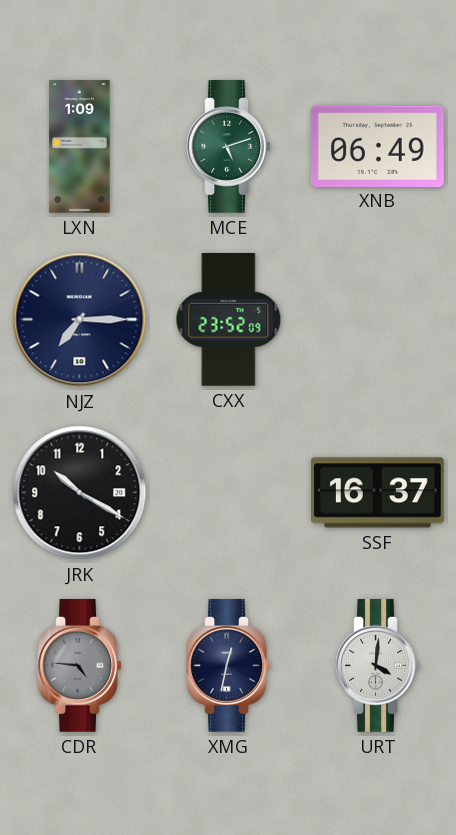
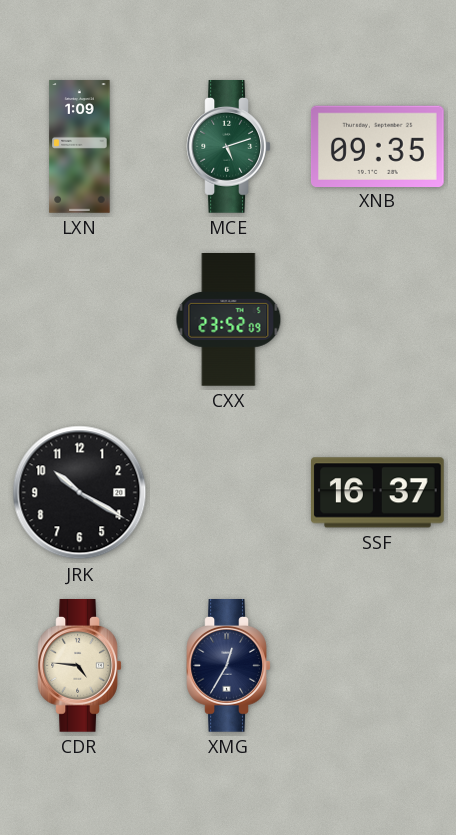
XNB: 06:49 -> 09:35
NJZ: 7:15 -> none
CDR dial: grey -> cream
XMG: 12:32 -> 12:35
URT: 4:01 -> none
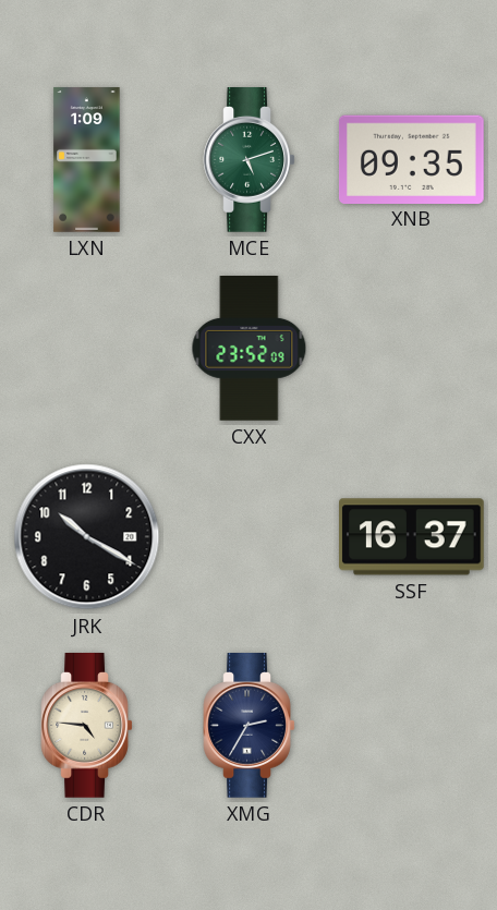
XMG: 12:35 -> 2:35
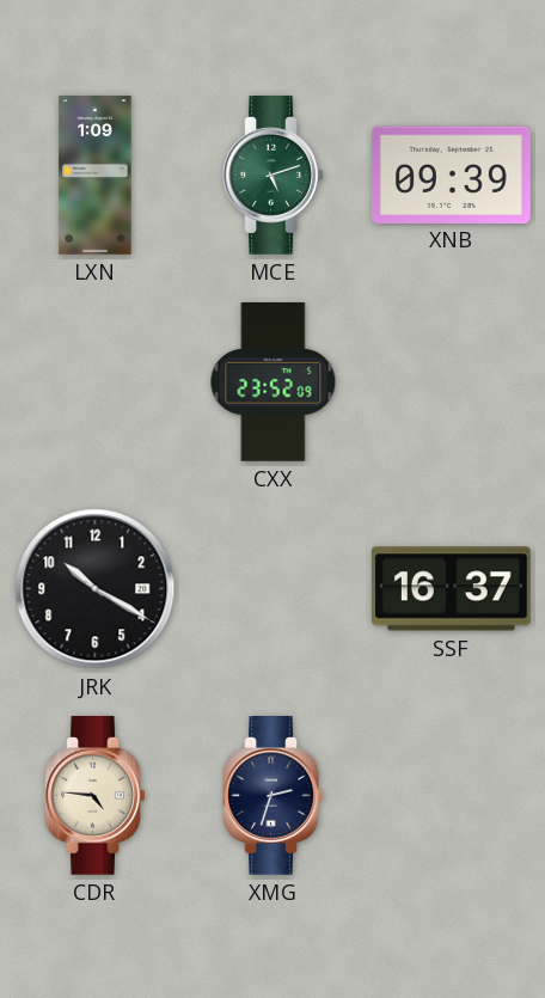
XNB: 09:35 -> 09:39
XMG: 2:35 -> 2:33
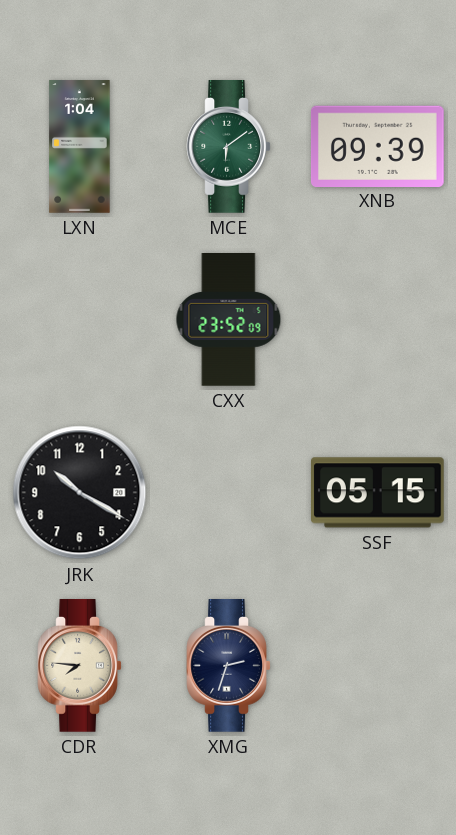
LXN: 1:09 -> 1:04
MCE: 5:12 -> 6:09
SSF: 16:37 -> 05:15
CDR: 4:46 -> 7:46
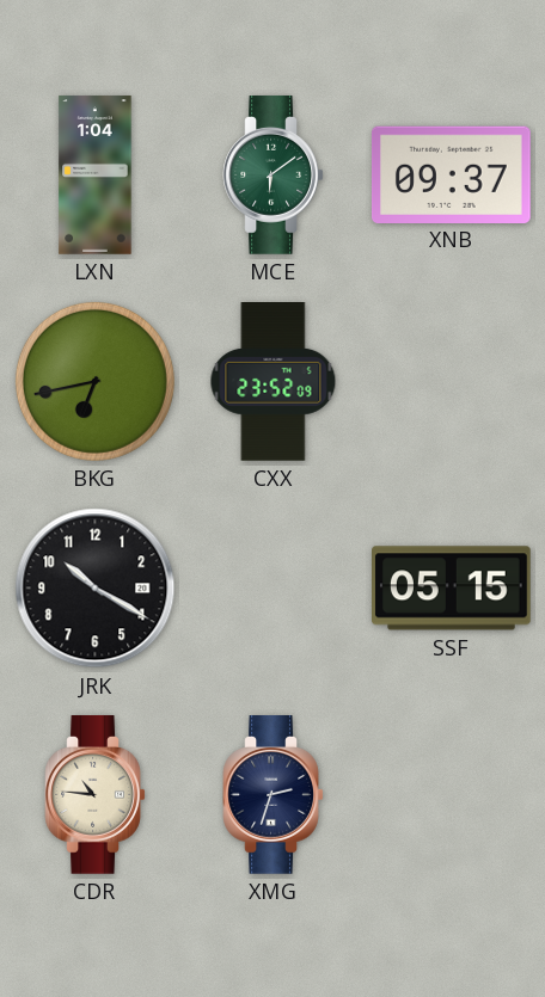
XNB: 09:39 -> 09:37
BKG: none -> 6:43
CDR: 7:46 -> 10:46
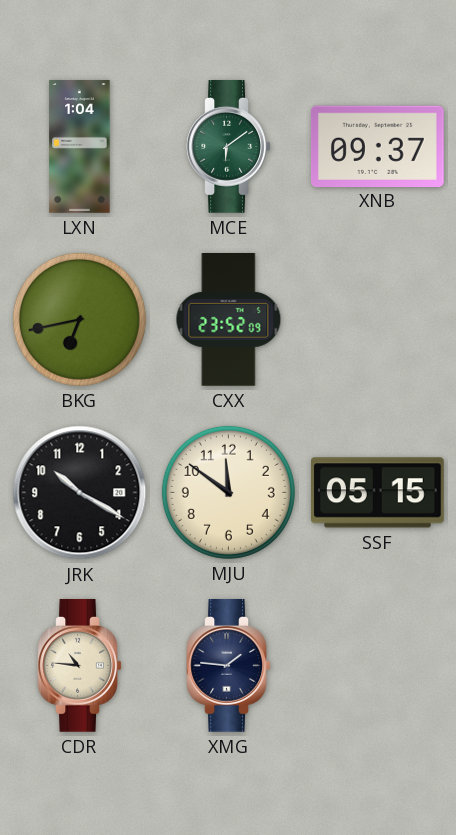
MJU: none -> 11:51
XMG: 2:33 -> 1:46
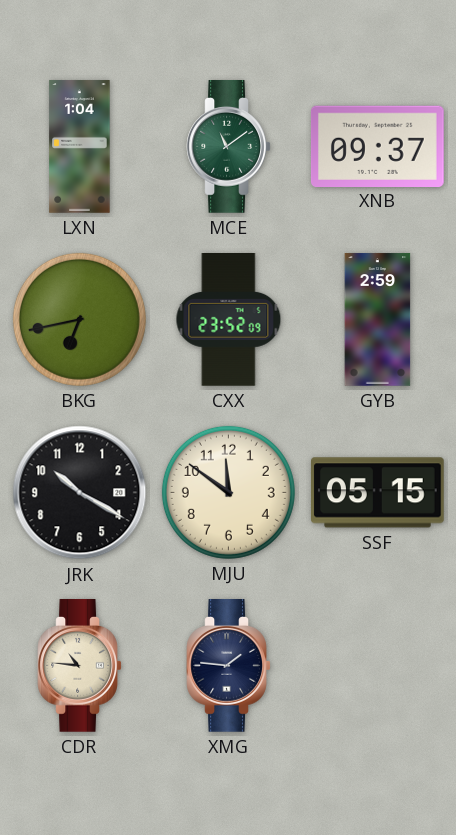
MCE: 6:09 -> 11:09
GYB: none -> 2:59
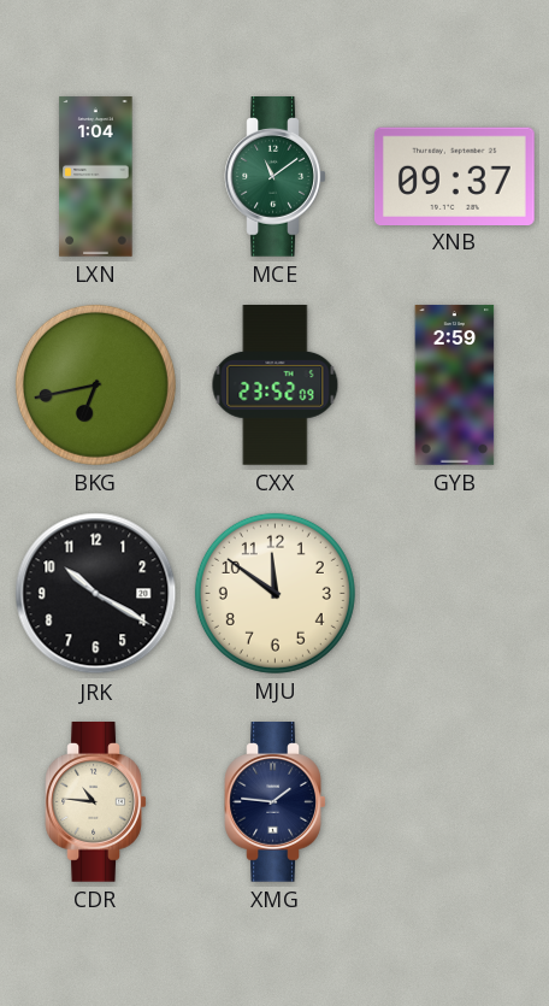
SSF: 05:15 -> none
